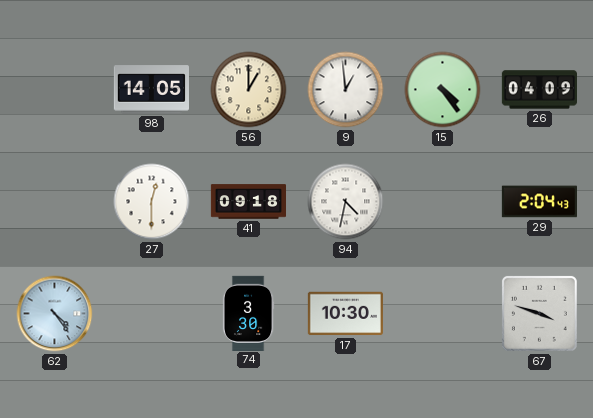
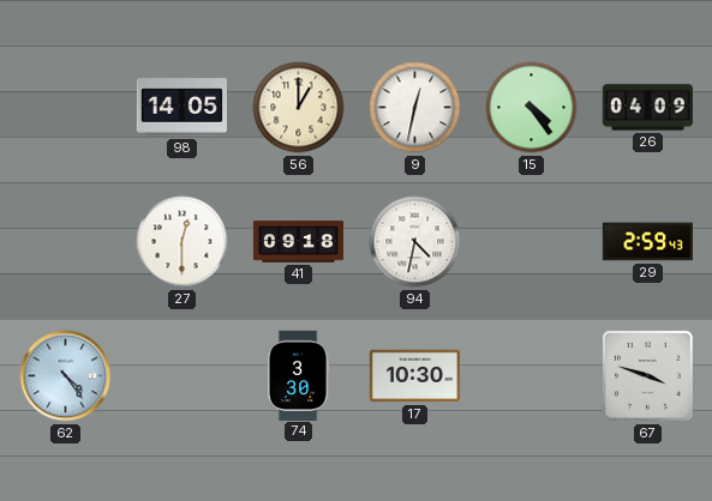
9: 12:59 -> 12:32
29: 2:04 -> 2:59
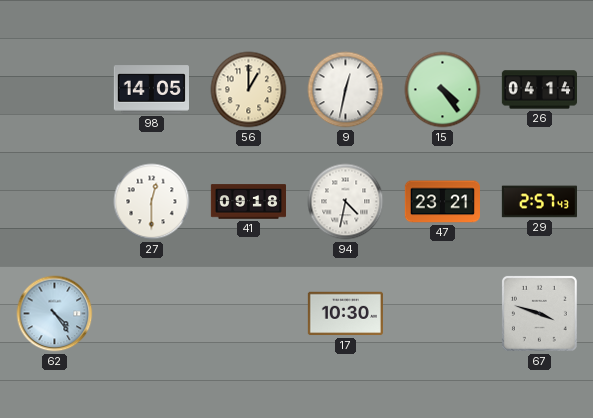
26: 04:09 -> 04:14
47: none -> 23:21
29: 2:59 -> 2:57
74: 3:30 -> none
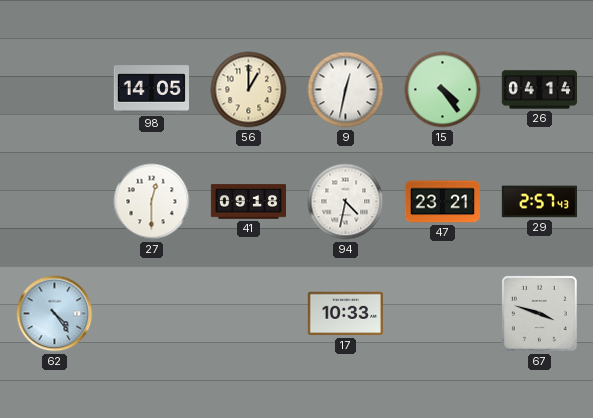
17: 10:30 -> 10:33
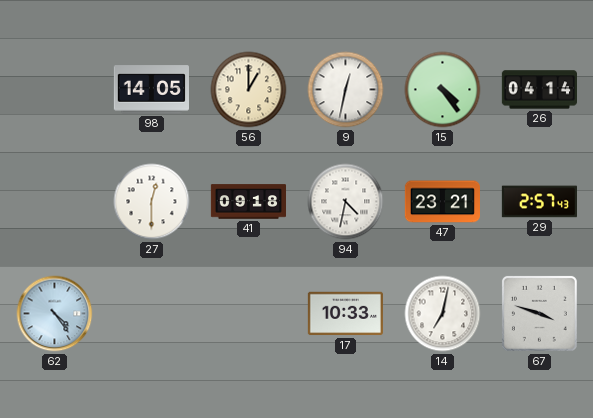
14: none -> 7:02
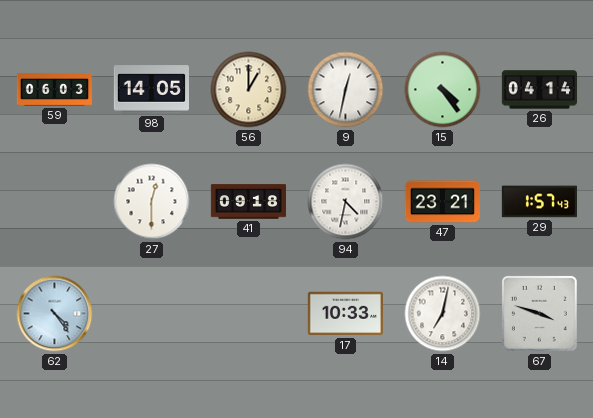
59: none -> 06:03
29: 2:57 -> 1:57
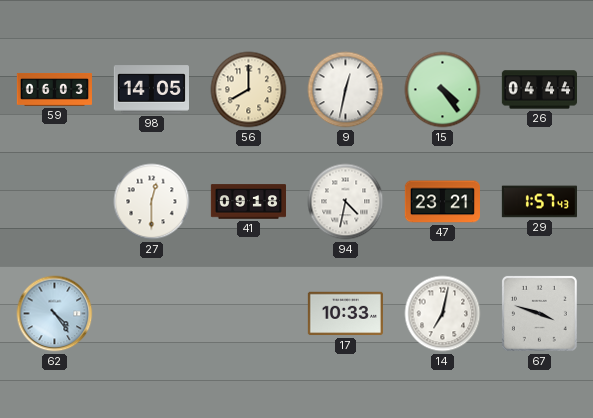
56: 1:00 -> 8:00
26: 04:14 -> 04:44
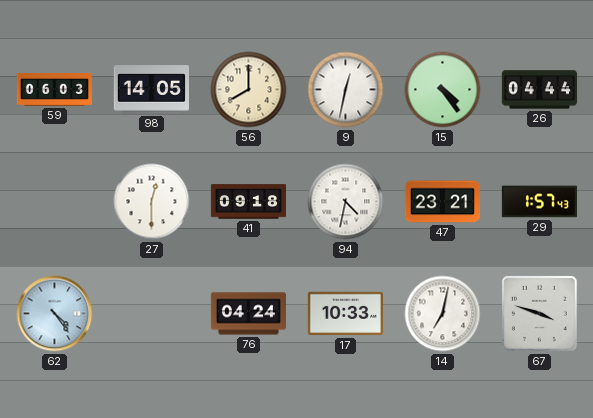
76: none -> 04:24
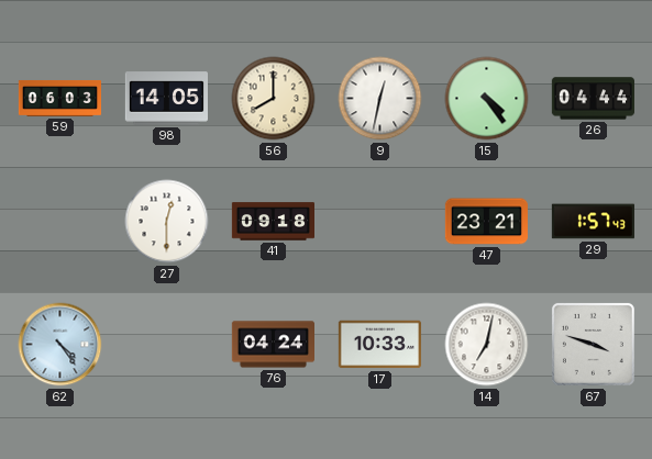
94: 4:32 -> none
